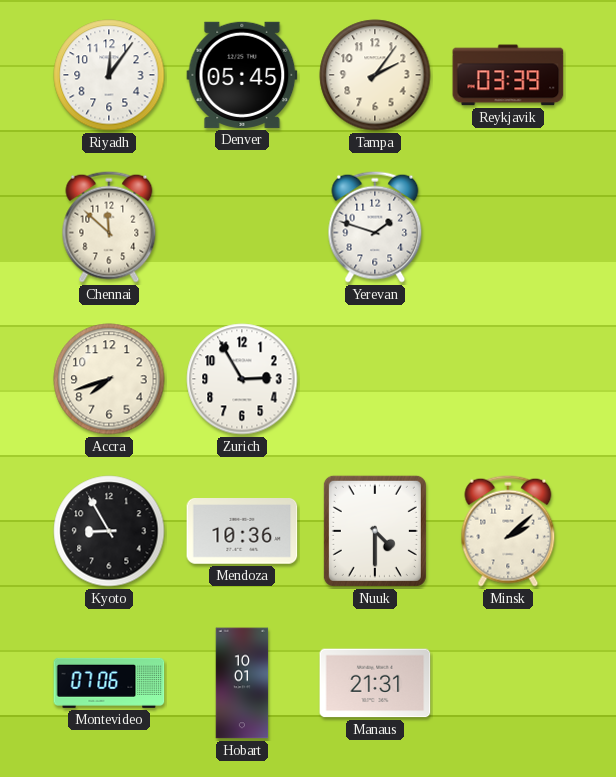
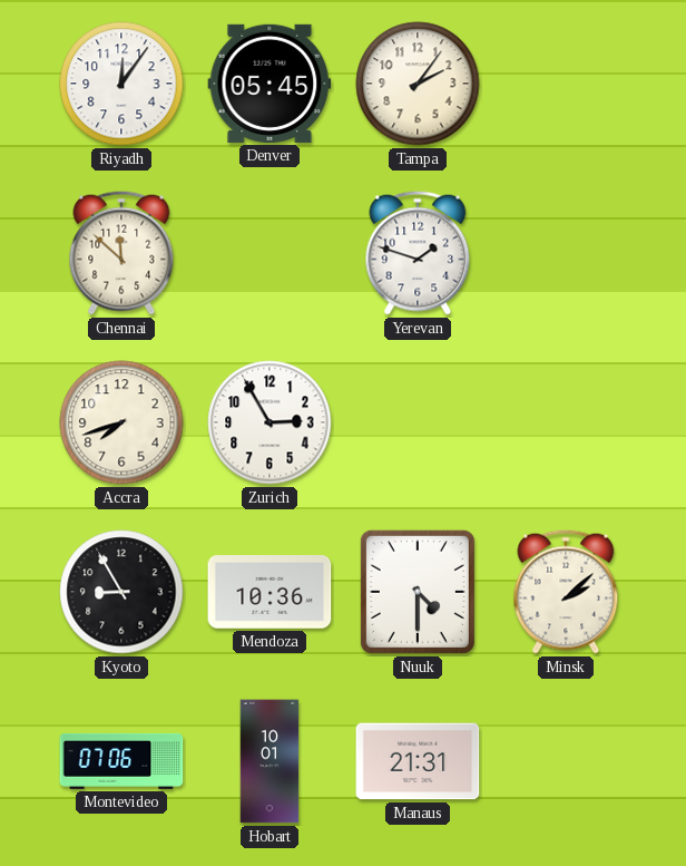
Reykjavik: 03:39 -> none
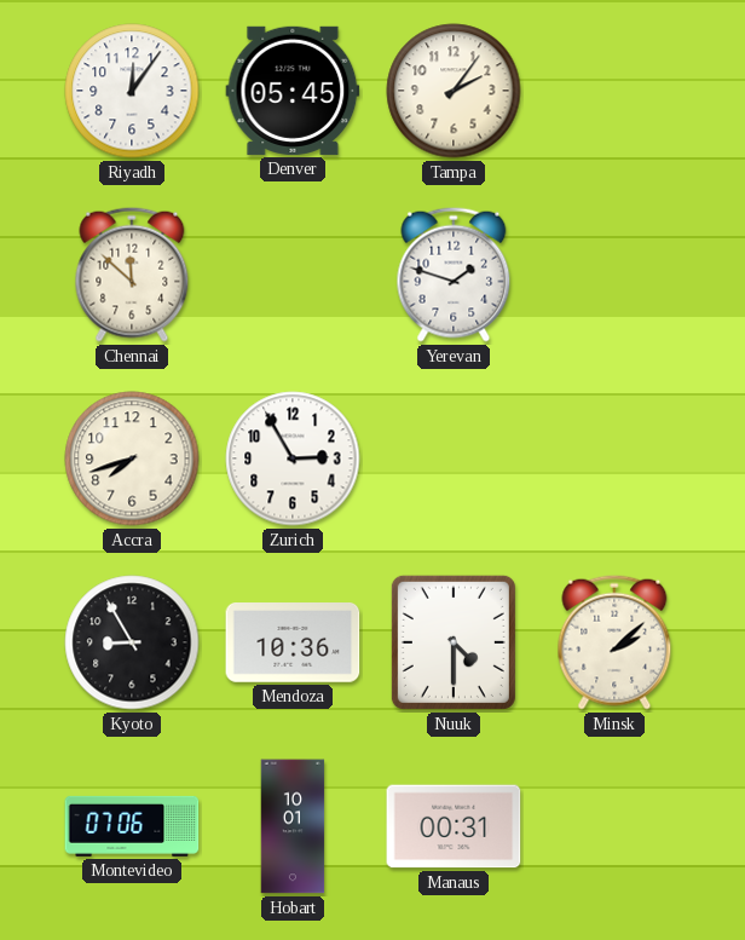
Manaus: 21:31 -> 00:31
